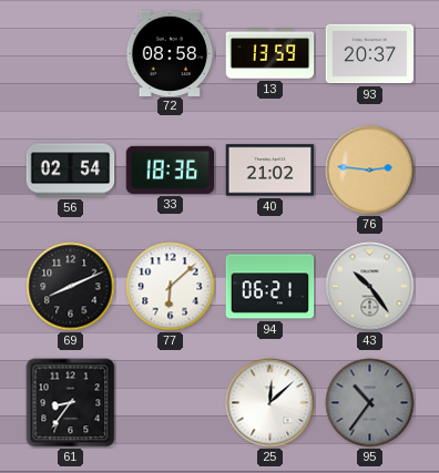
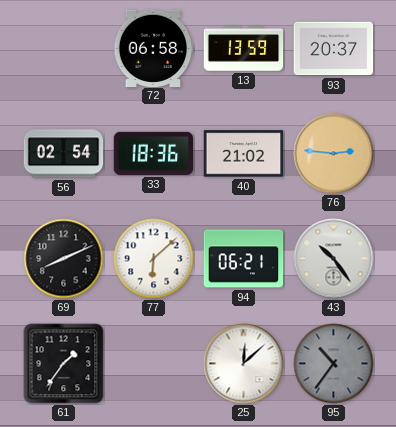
72: 08:58 -> 06:58
61: 8:36 -> 1:36
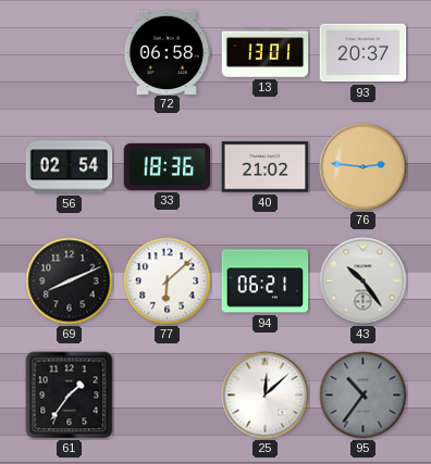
13: 13:59 -> 13:01
